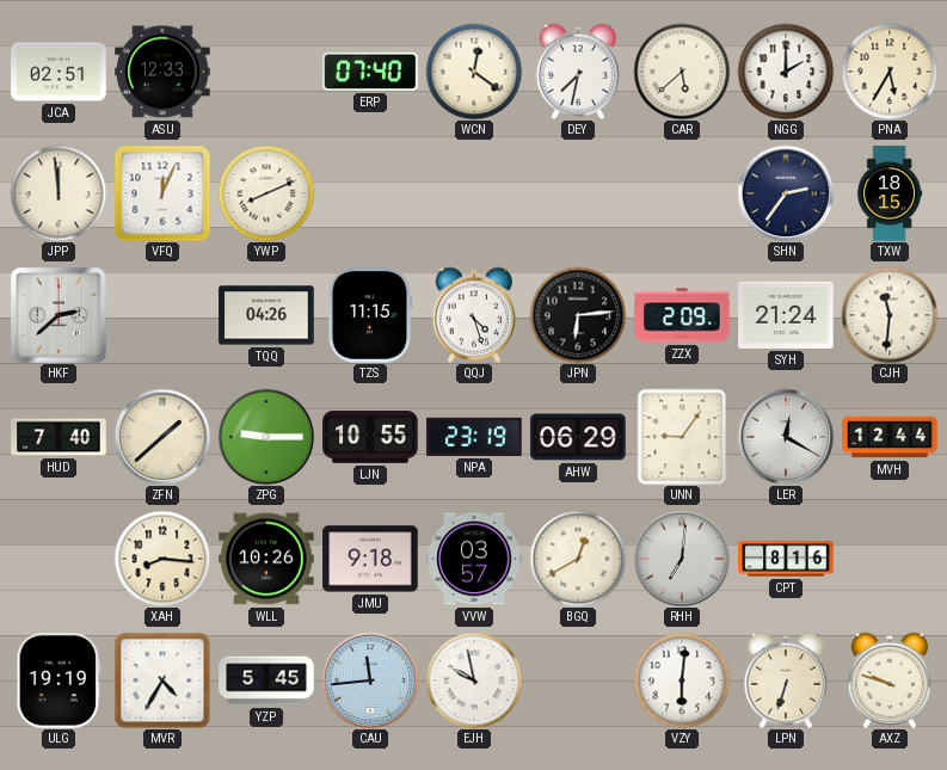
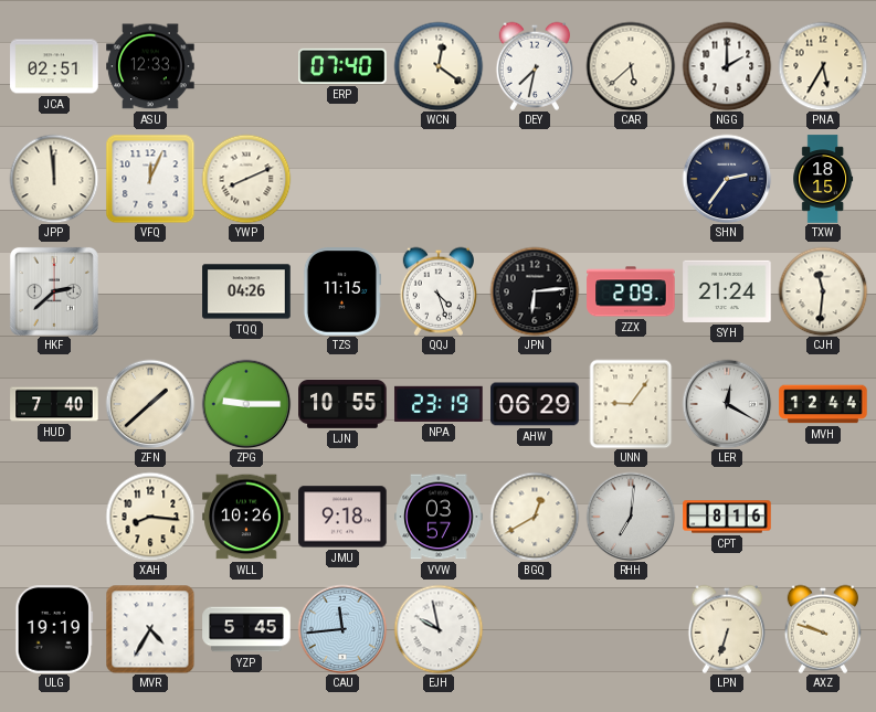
VZY: 6:01 -> none
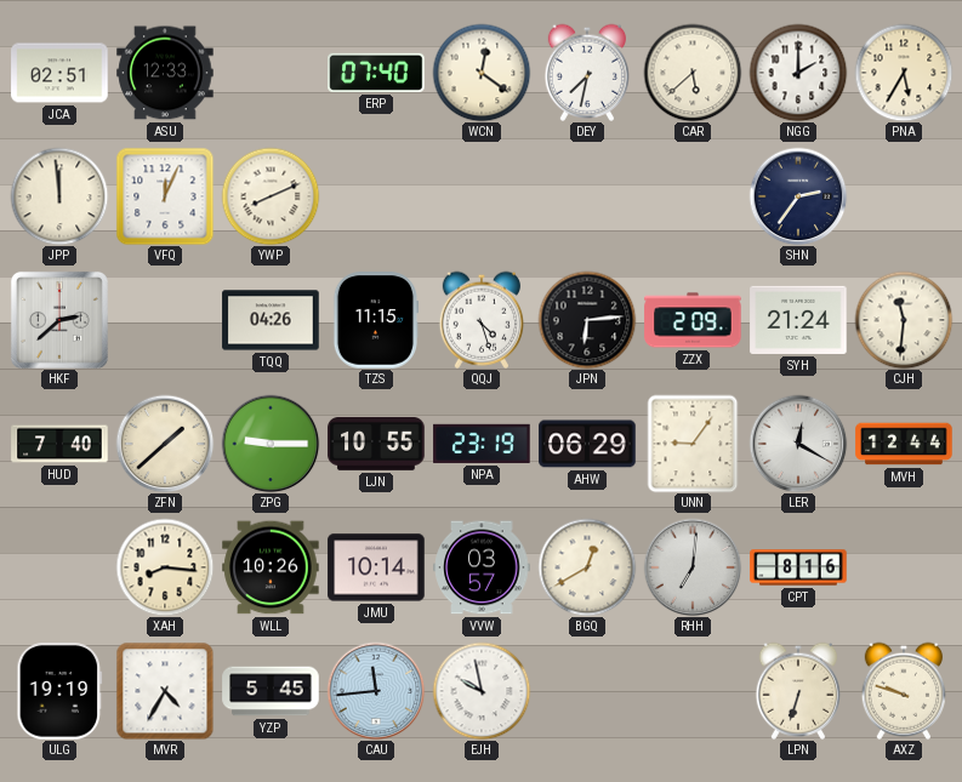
TXW: 18:15 -> none
JMU: 9:18 -> 10:14
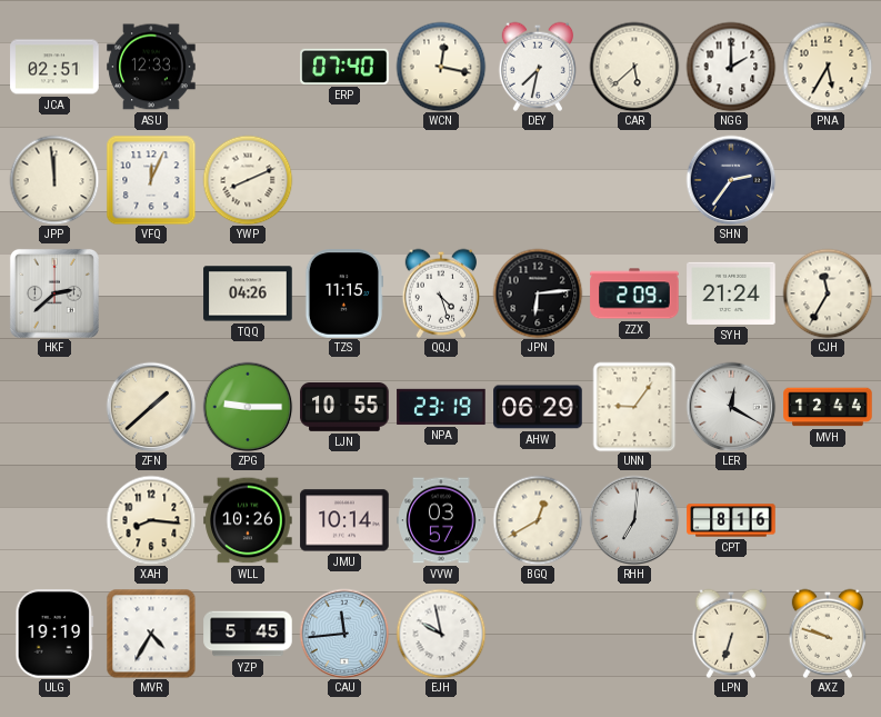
WCN: 12:21 -> 12:17
CJH: 11:31 -> 11:35
HUD: 7:40 -> none
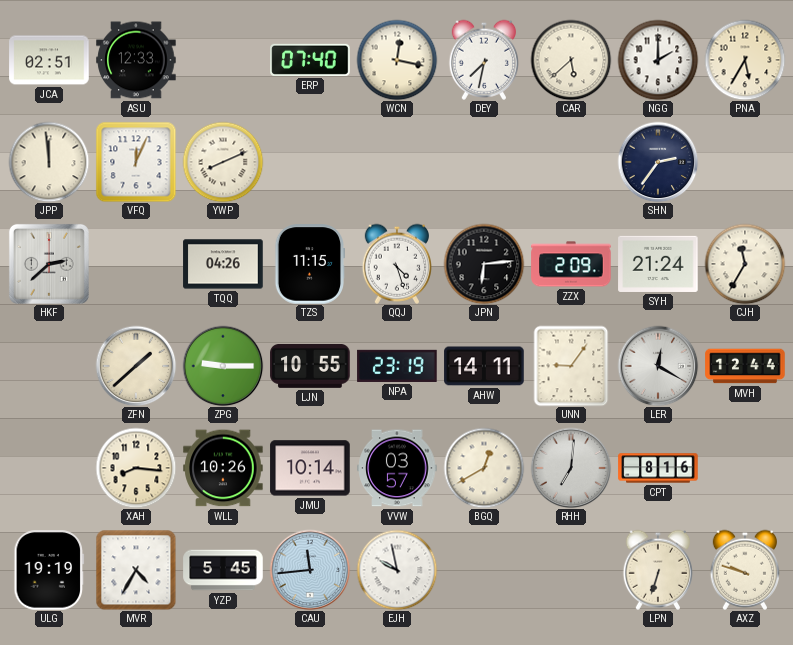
AHW: 06:29 -> 14:11
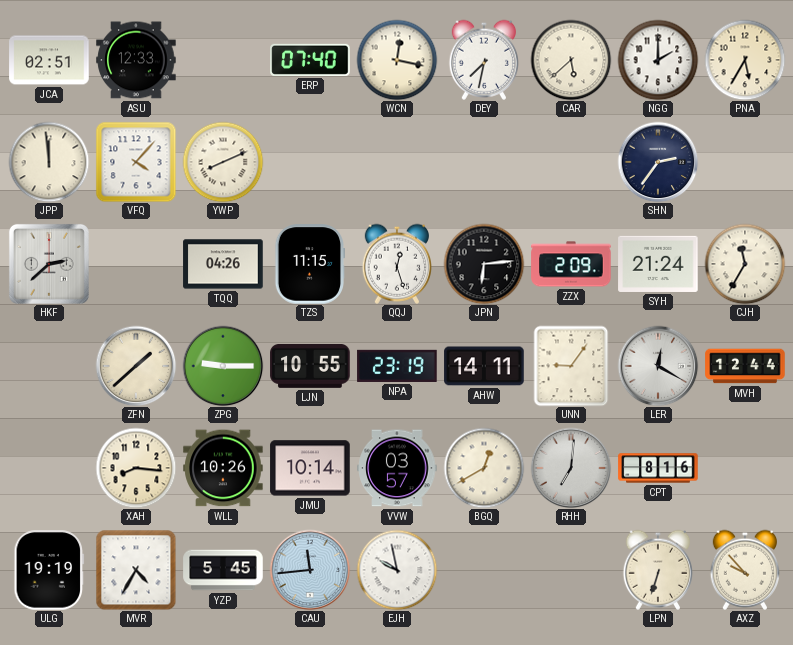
VFQ: 12:04 -> 4:07
QQJ: 4:27 -> 12:27
AXZ: 9:48 -> 9:53
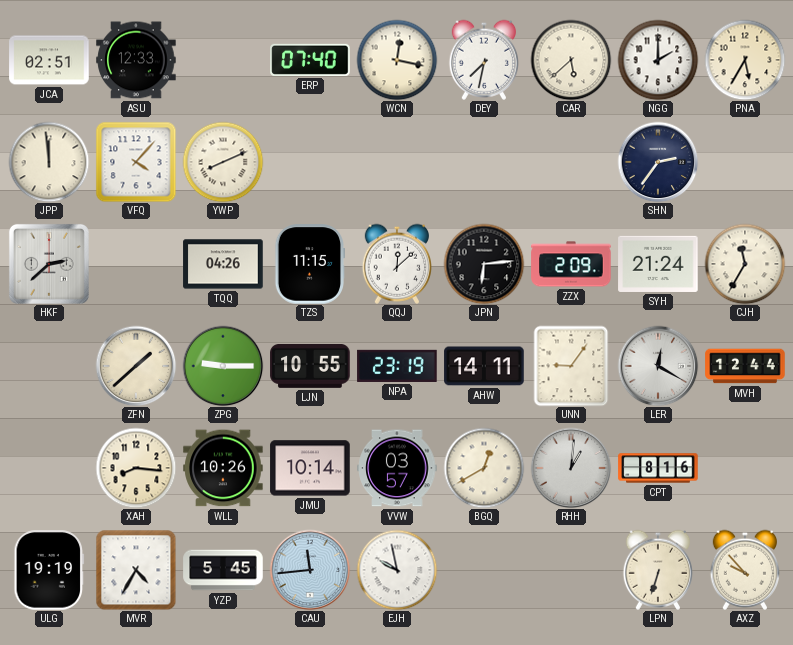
QQJ: 12:27 -> 12:08
RHH: 7:01 -> 1:01
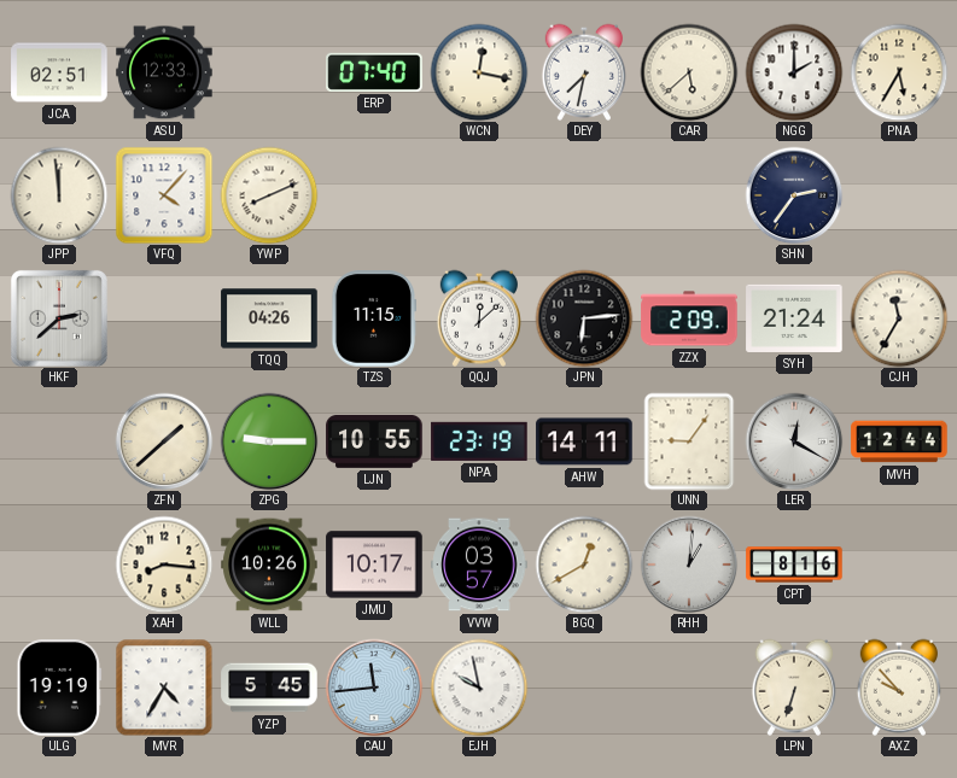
JMU: 10:14 -> 10:17
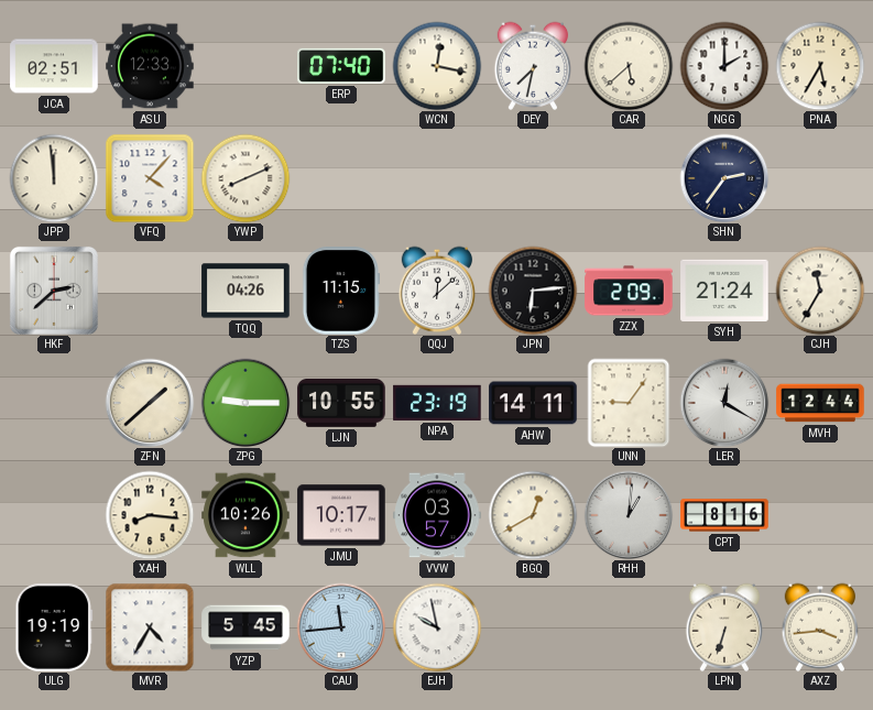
AXZ: 9:53 -> 3:44
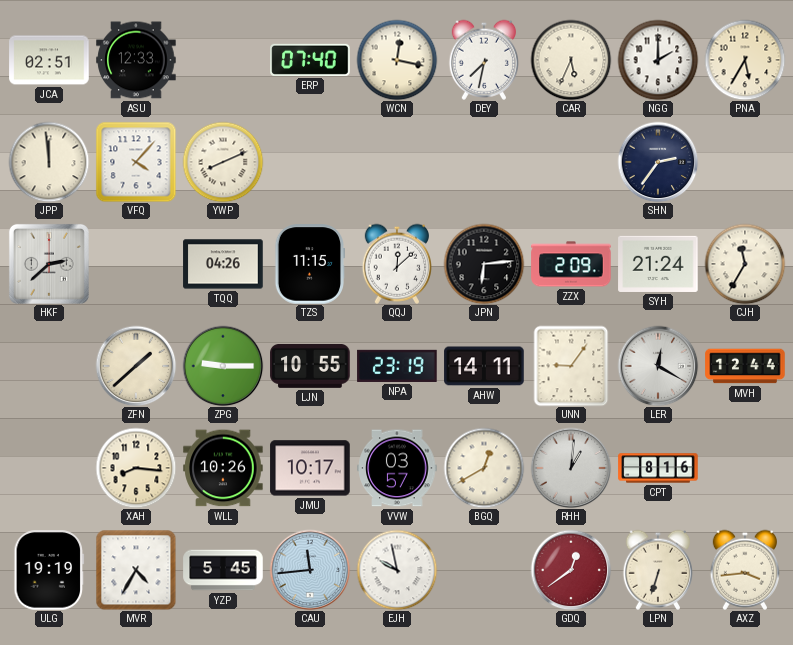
CAR: 5:38 -> 5:34
GDQ: none -> 12:39
